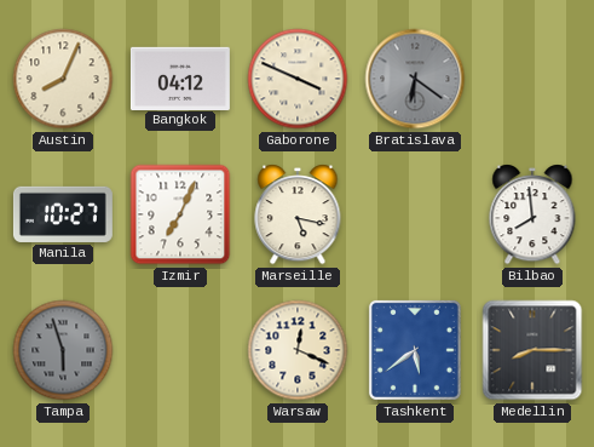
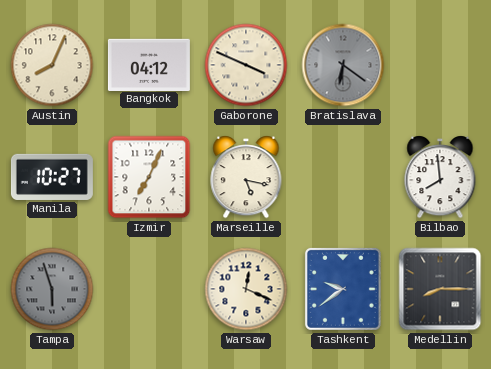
Tashkent: 5:39 -> 9:39
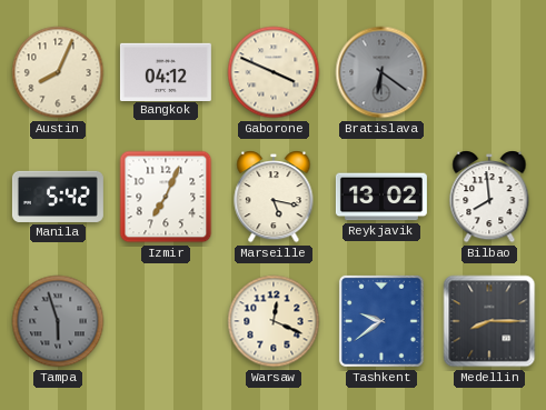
Manila: 10:27 -> 5:42
Reykjavik: none -> 13:02
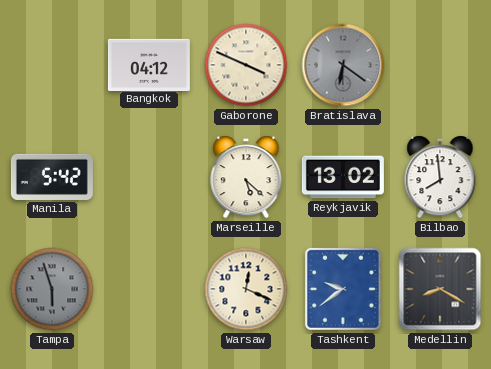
Austin: 8:04 -> none
Izmir: 7:04 -> none
Marseille: 5:17 -> 5:22
Medellin: 8:15 -> 8:20
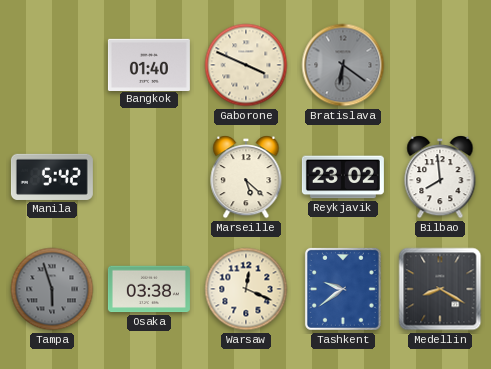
Bangkok: 04:12 -> 01:40
Reykjavik: 13:02 -> 23:02
Osaka: none -> 03:38
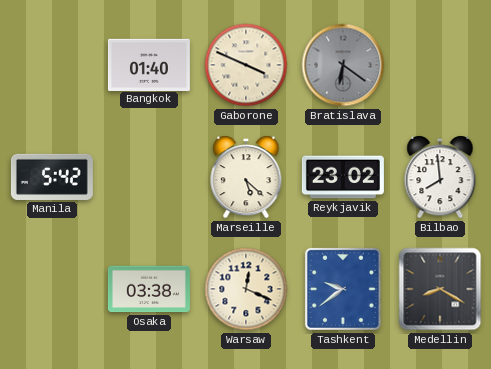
Tampa: 5:57 -> none
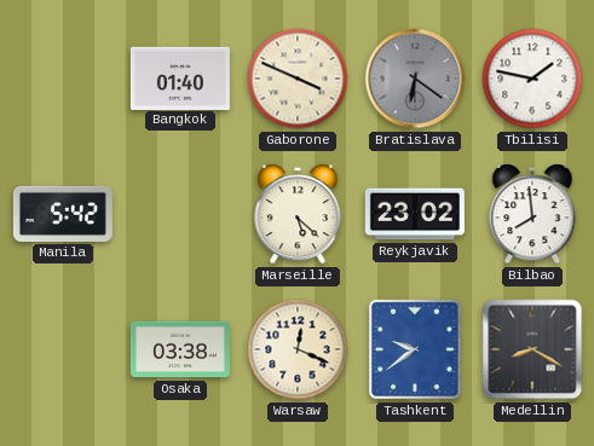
Tbilisi: none -> 1:47
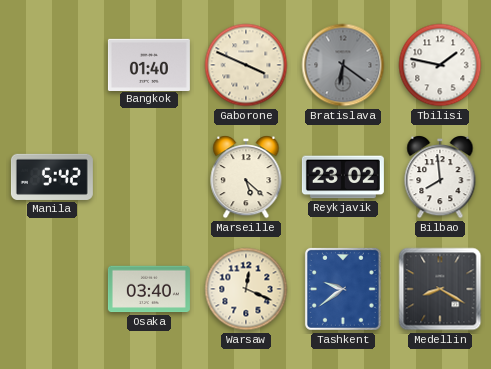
Osaka: 03:38 -> 03:40
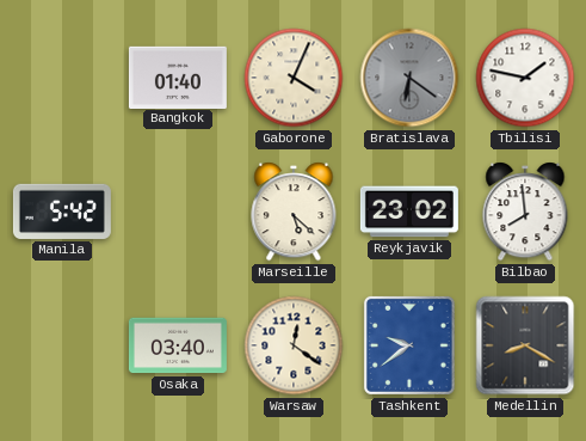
Gaborone: 3:49 -> 4:04
Warsaw: 12:19 -> 12:21
